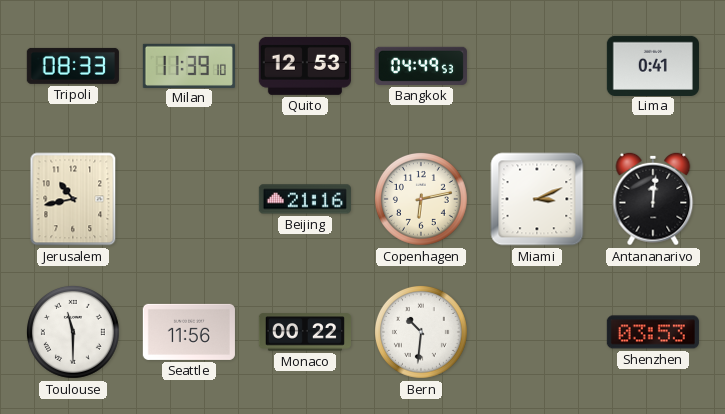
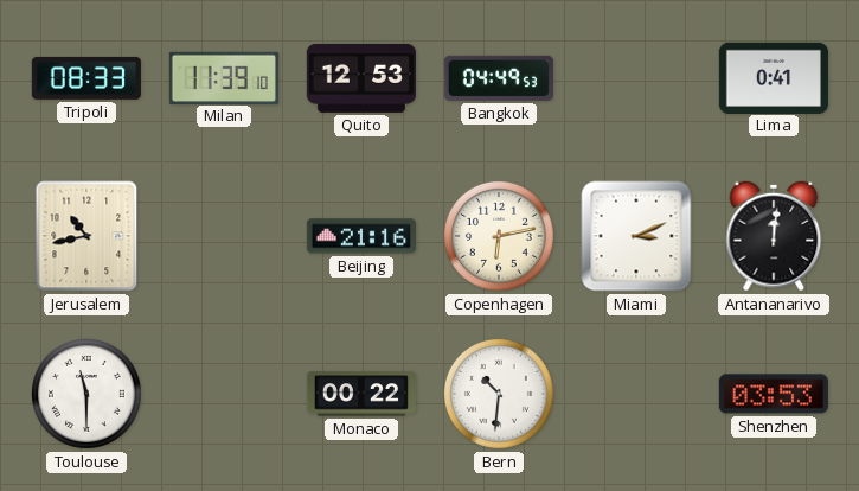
Seattle: 11:56 -> none
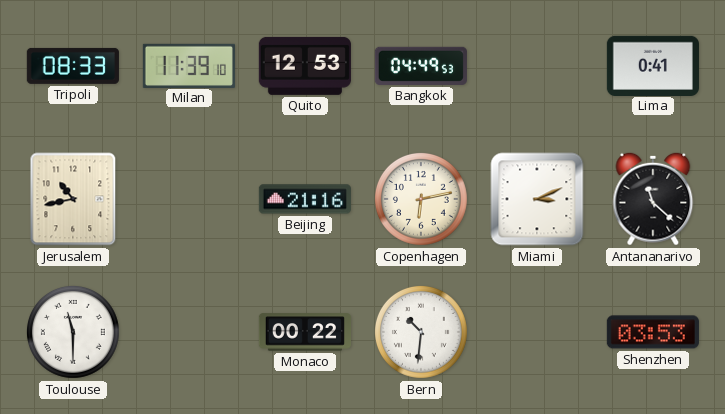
Antananarivo: 12:01 -> 11:22
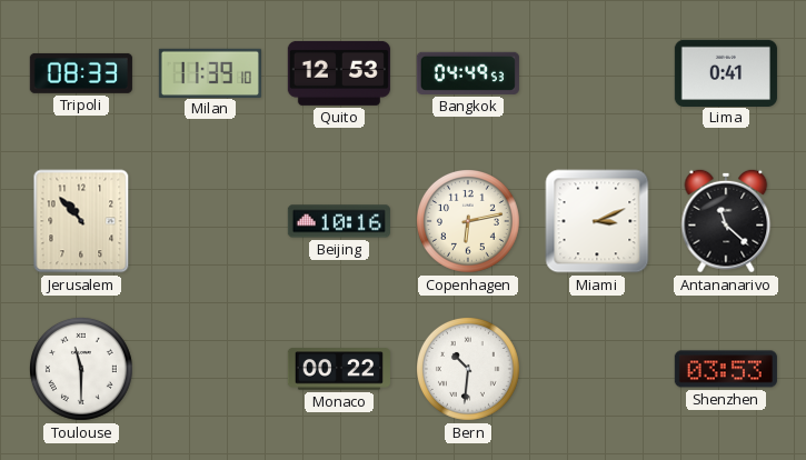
Jerusalem: 10:43 -> 10:53
Beijing: 21:16 -> 10:16
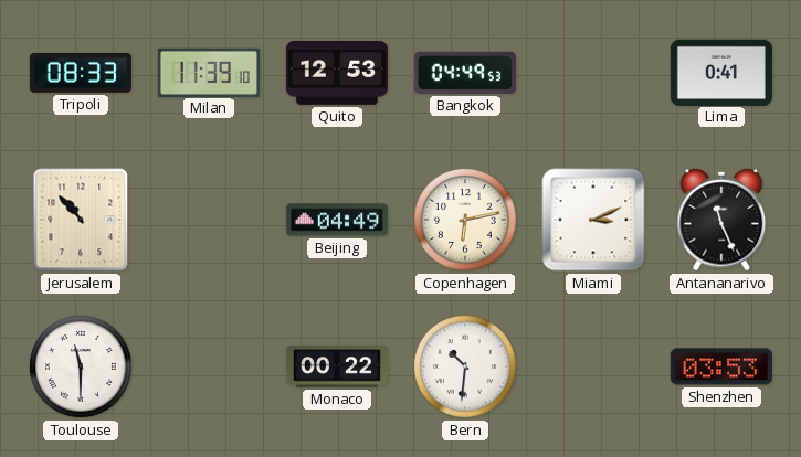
Beijing: 10:16 -> 04:49
Antananarivo: 11:22 -> 11:26
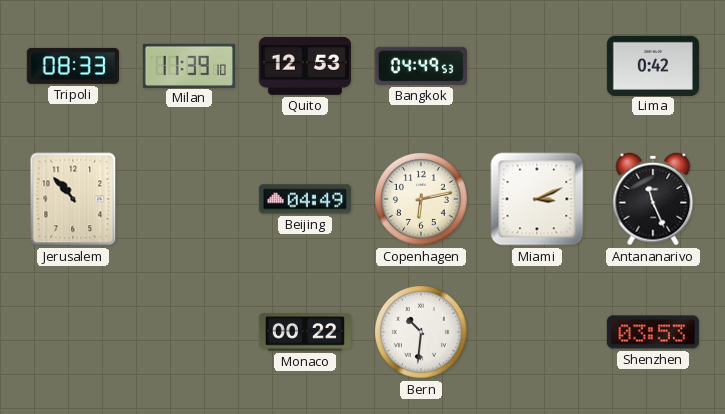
Lima: 0:41 -> 0:42
Toulouse: 11:30 -> none
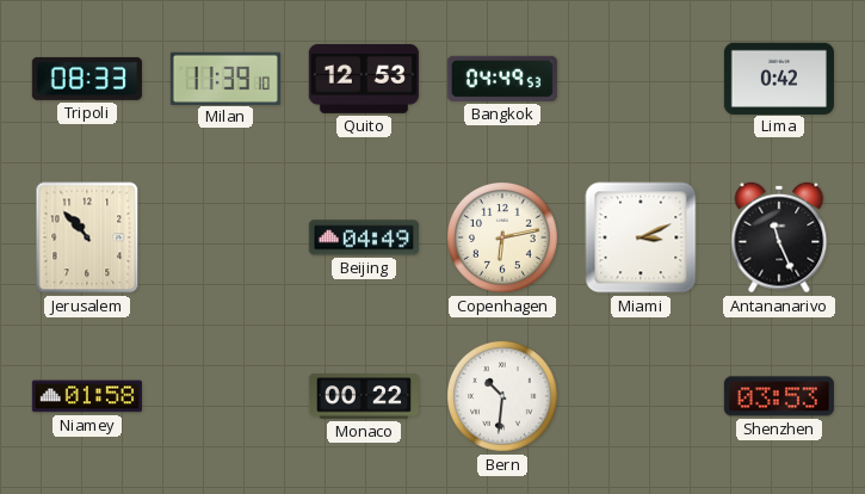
Niamey: none -> 01:58
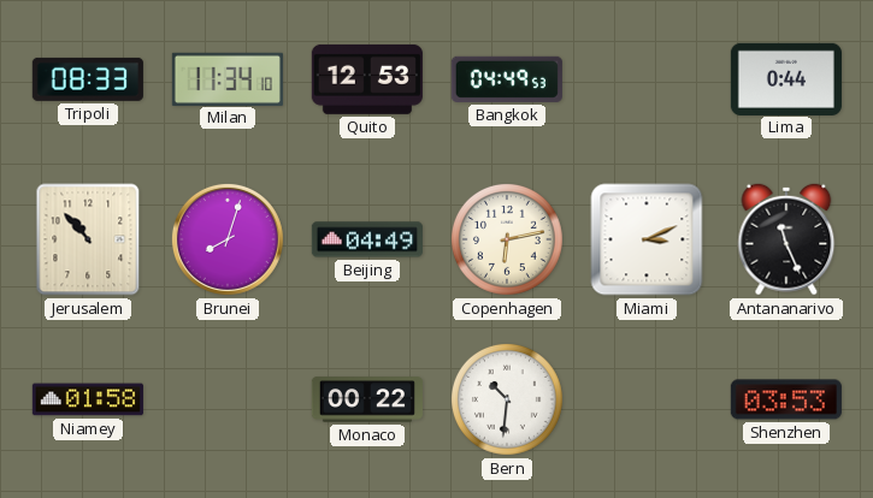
Milan: 11:39 -> 11:34
Lima: 0:42 -> 0:44
Brunei: none -> 8:03
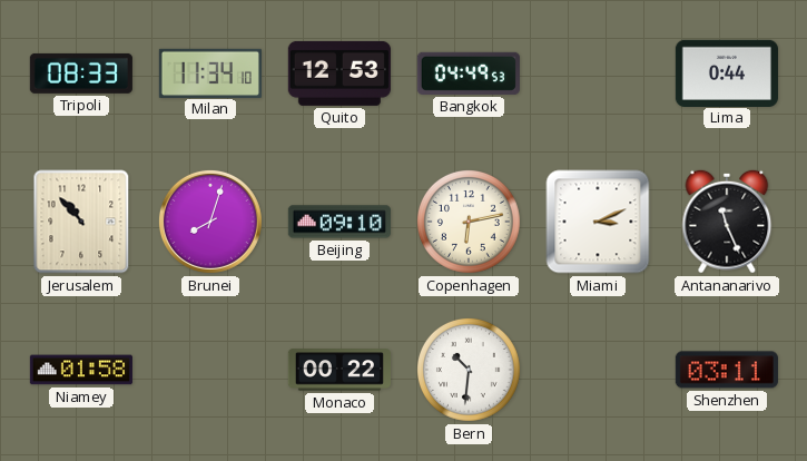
Beijing: 04:49 -> 09:10
Shenzhen: 03:53 -> 03:11
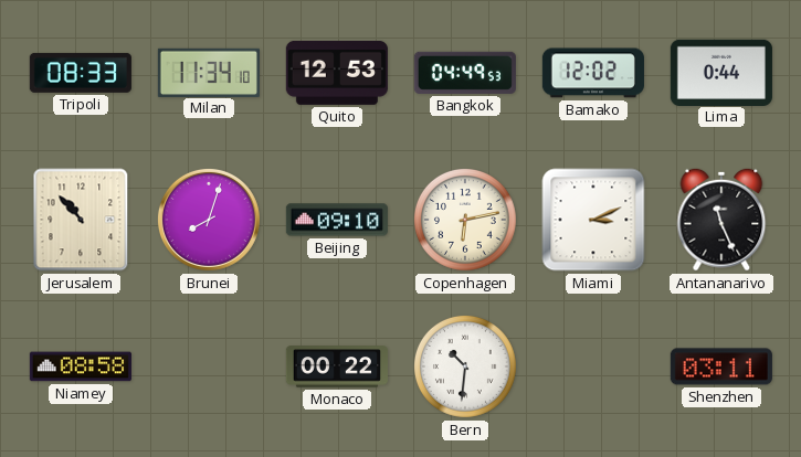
Bamako: none -> 12:02
Niamey: 01:58 -> 08:58
